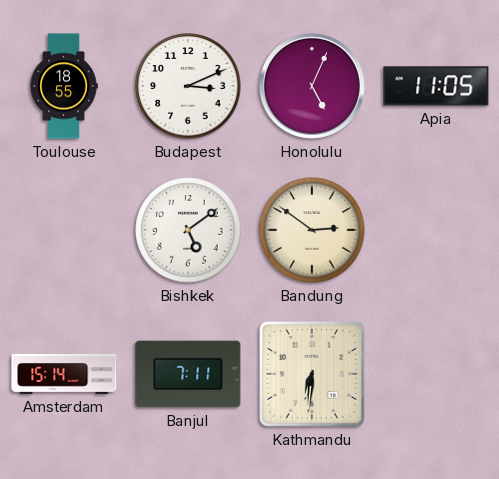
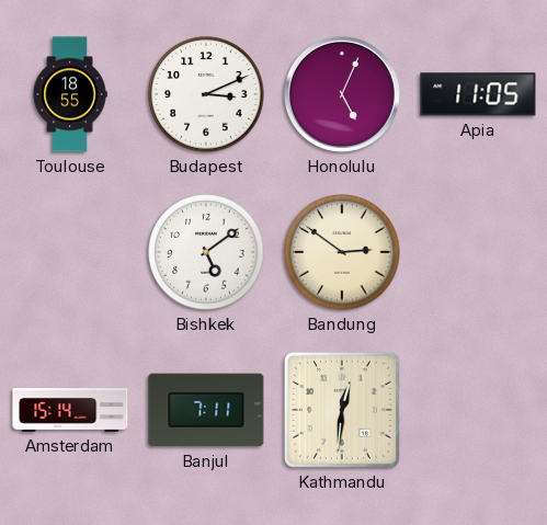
Kathmandu: 6:31 -> 12:31
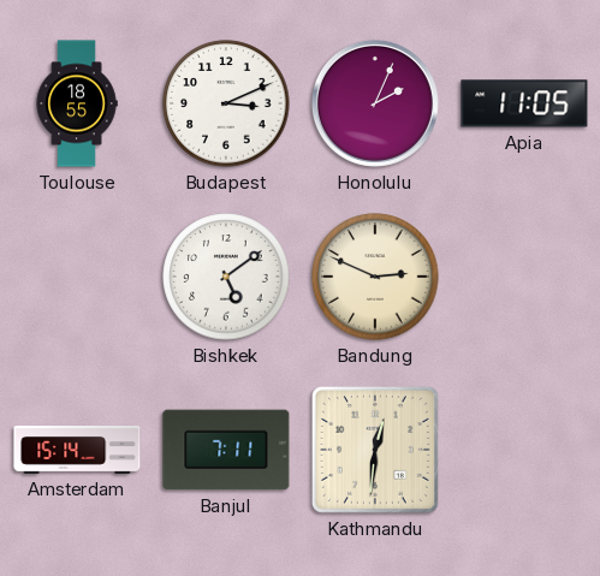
Honolulu: 5:04 -> 2:04
Bandung: 2:51 -> 2:49
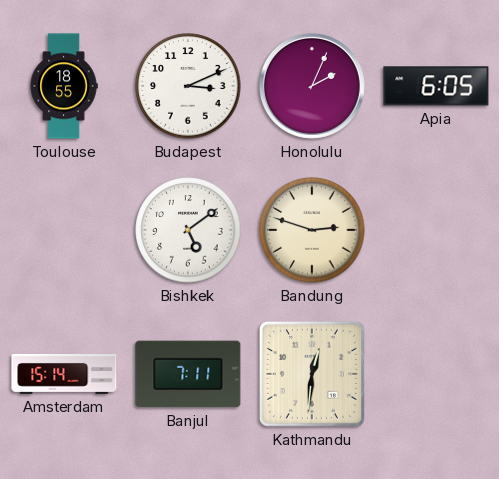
Apia: 11:05 -> 6:05
Bandung: 2:49 -> 2:48
